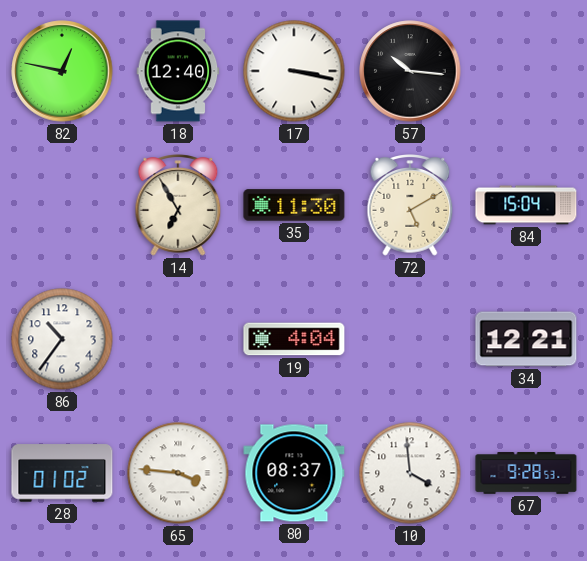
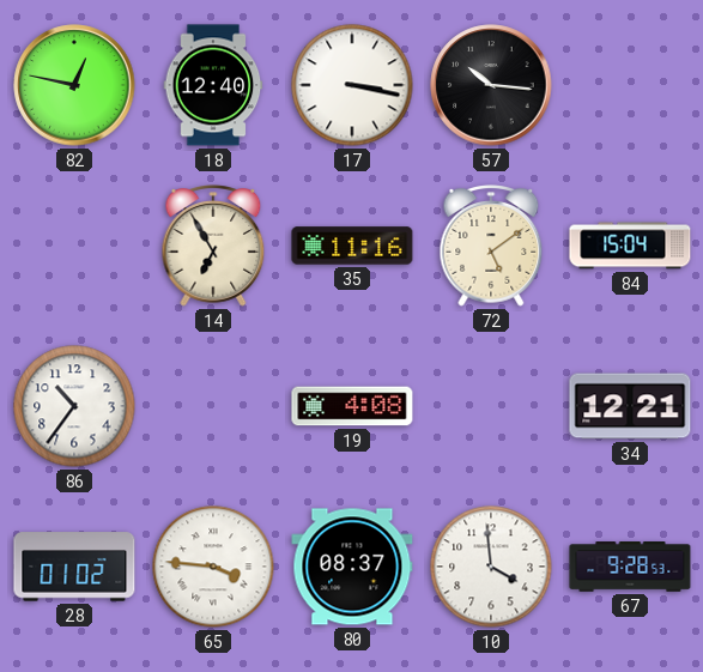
35: 11:30 -> 11:16
72: 5:10 -> 5:09
19: 4:04 -> 4:08
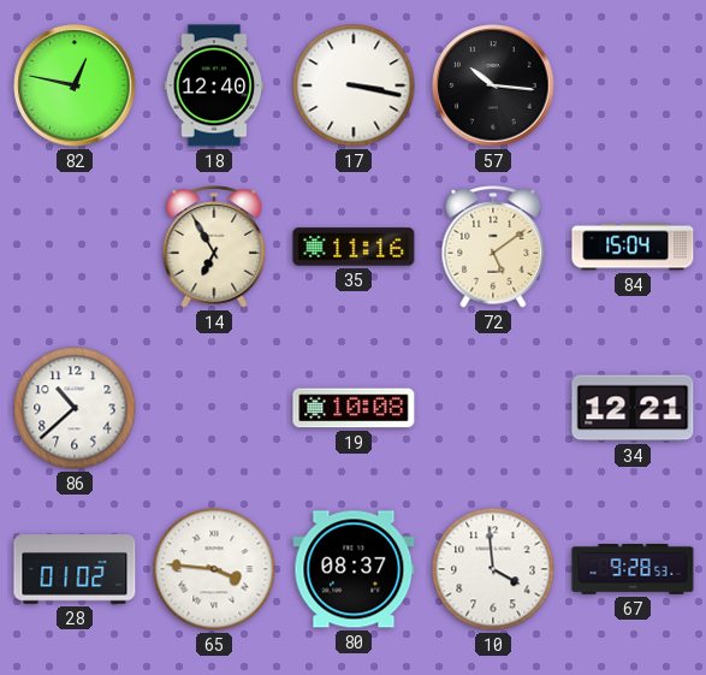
86: 10:36 -> 10:38
19: 4:08 -> 10:08
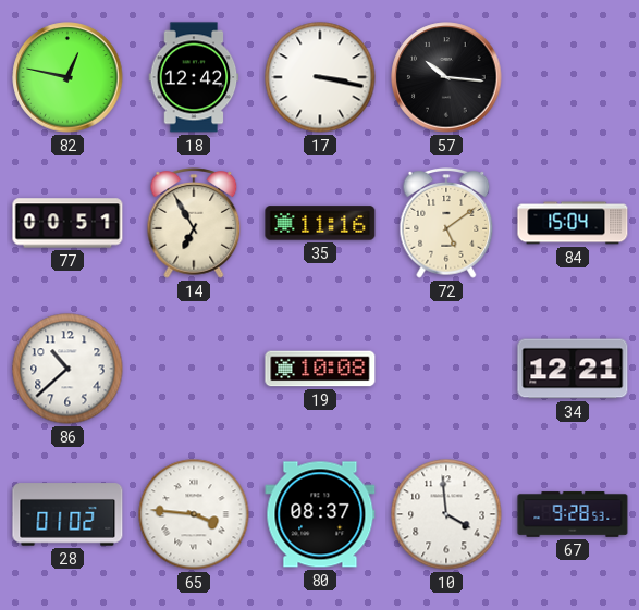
18: 12:40 -> 12:42
77: none -> 00:51
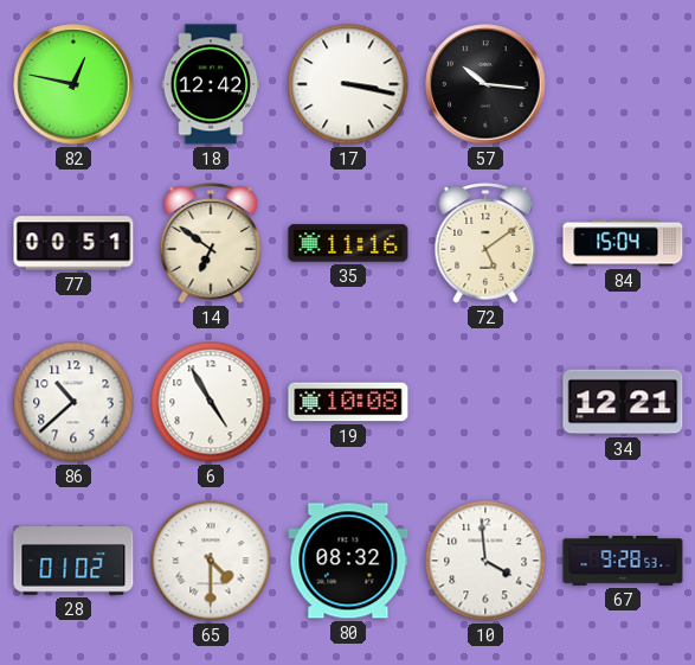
14: 6:55 -> 6:51
6: none -> 4:55
65: 3:46 -> 4:30
80: 08:37 -> 08:32
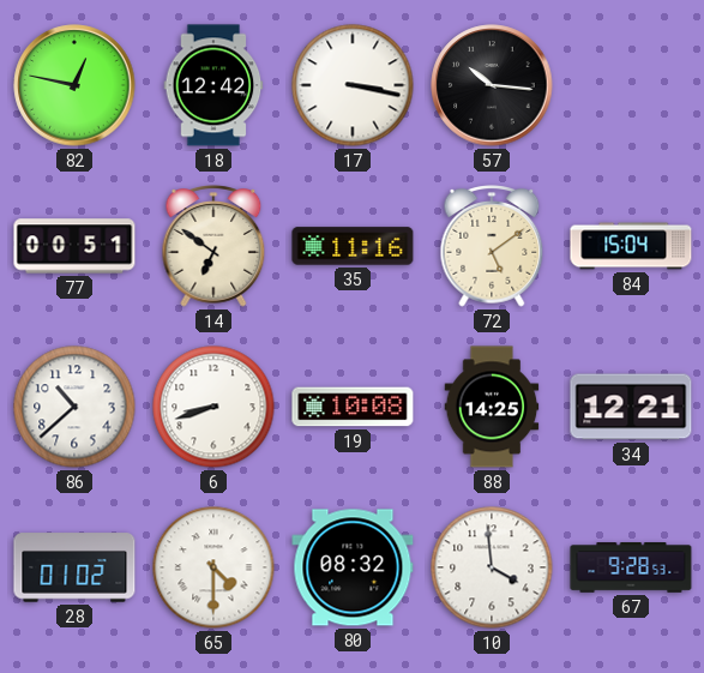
6: 4:55 -> 8:42
88: none -> 14:25
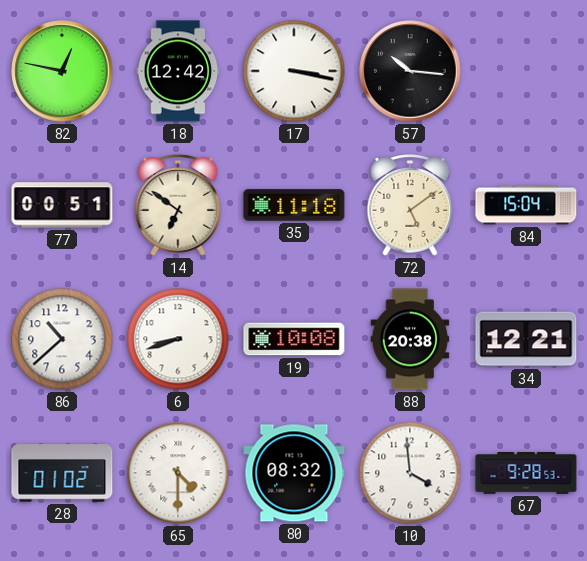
35: 11:16 -> 11:18
88: 14:25 -> 20:38
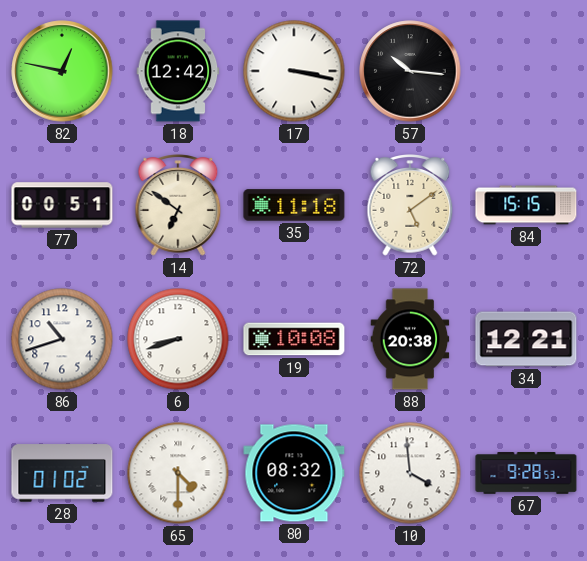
84: 15:04 -> 15:15
86: 10:38 -> 10:42
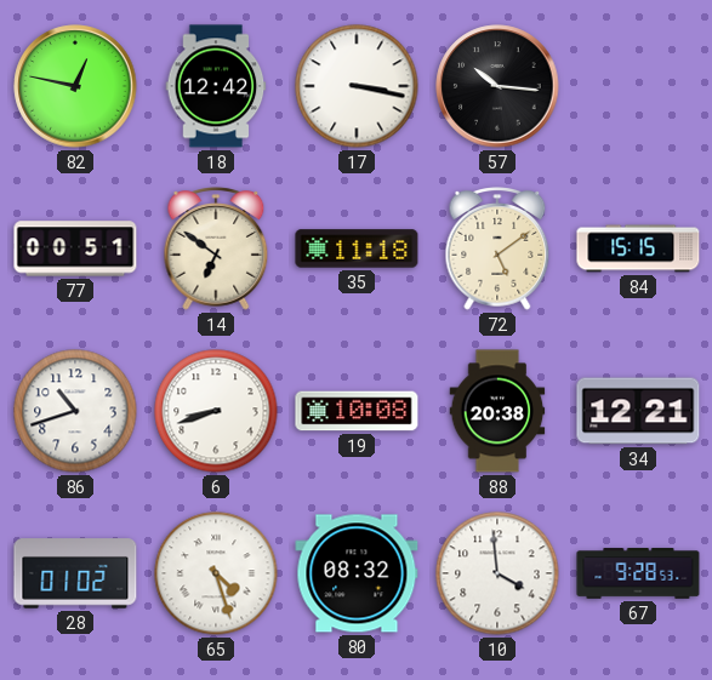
65: 4:30 -> 4:27
